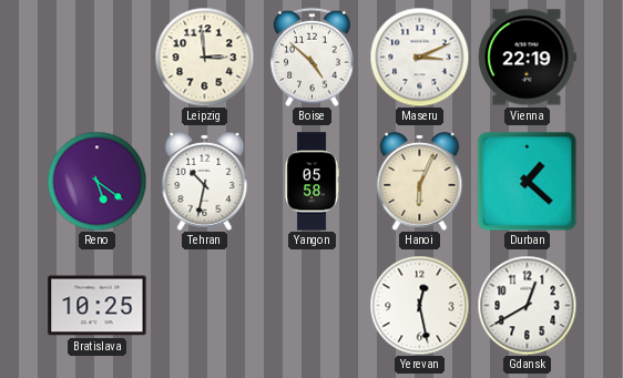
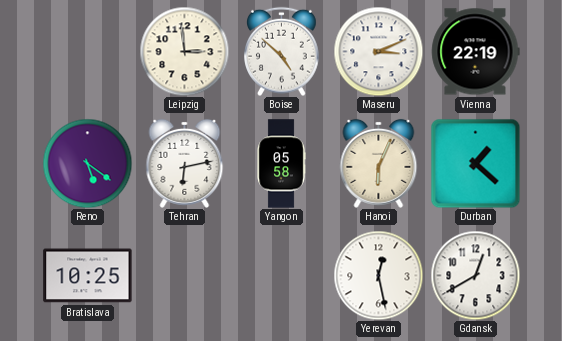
Tehran: 10:32 -> 6:13
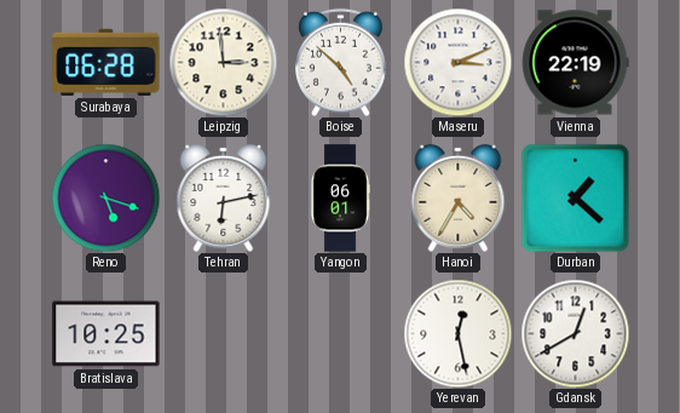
Surabaya: none -> 06:28
Reno: 5:21 -> 5:18
Yangon: 05:58 -> 06:01
Hanoi: 6:04 -> 4:35
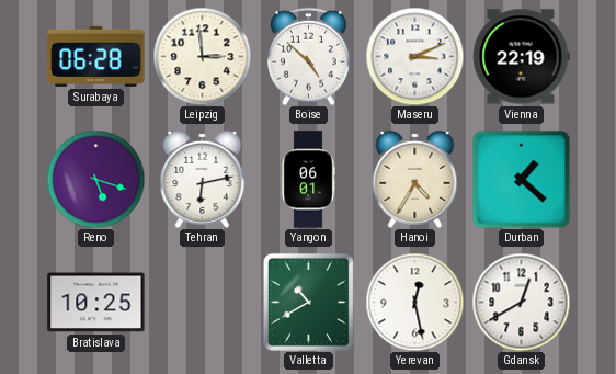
Valletta: none -> 10:40
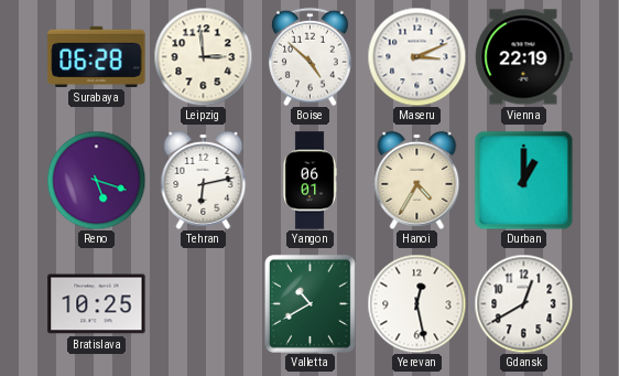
Durban: 1:22 -> 1:00
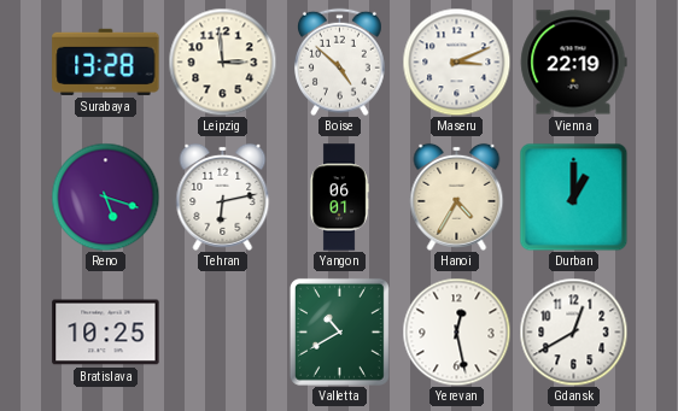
Surabaya: 06:28 -> 13:28
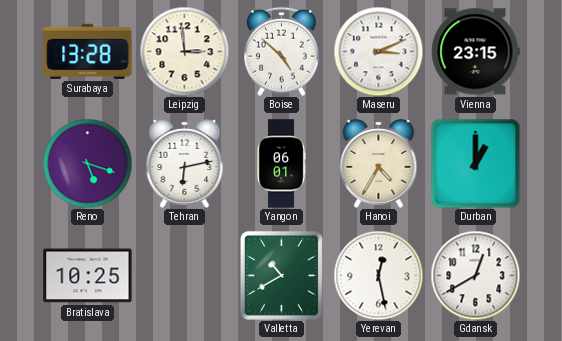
Vienna: 22:19 -> 23:15
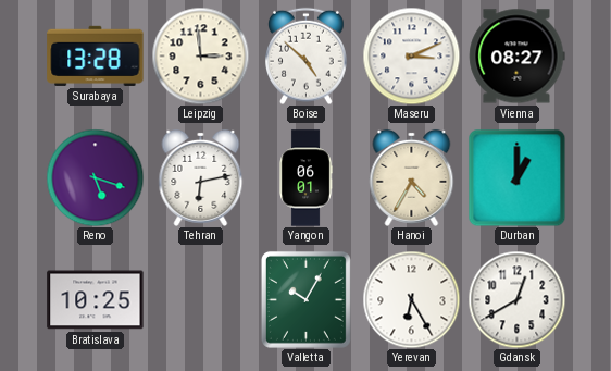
Vienna: 23:15 -> 08:27
Valletta: 10:40 -> 10:05
Yerevan: 12:28 -> 6:25
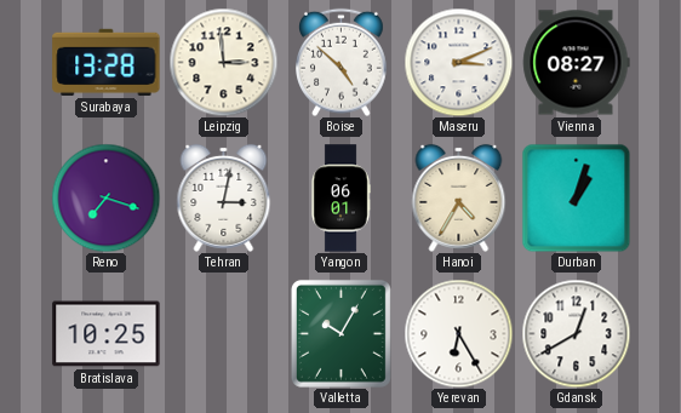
Reno: 5:18 -> 7:18
Tehran: 6:13 -> 3:02
Durban: 1:00 -> 1:03
